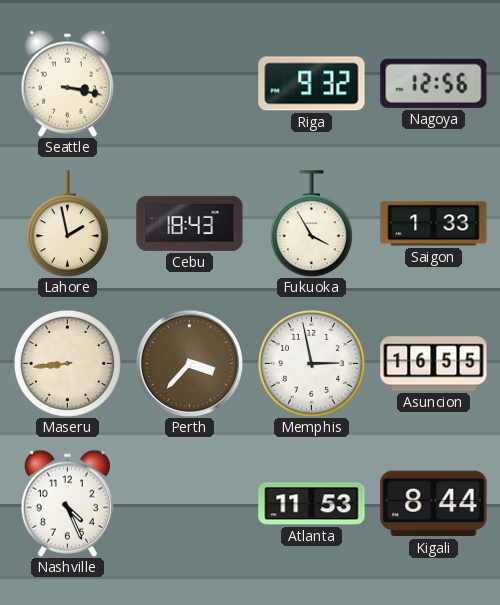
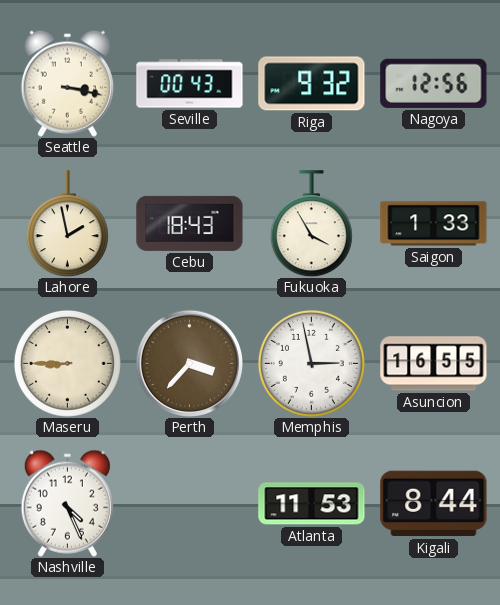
Seville: none -> 00:43
Maseru: 8:44 -> 8:45
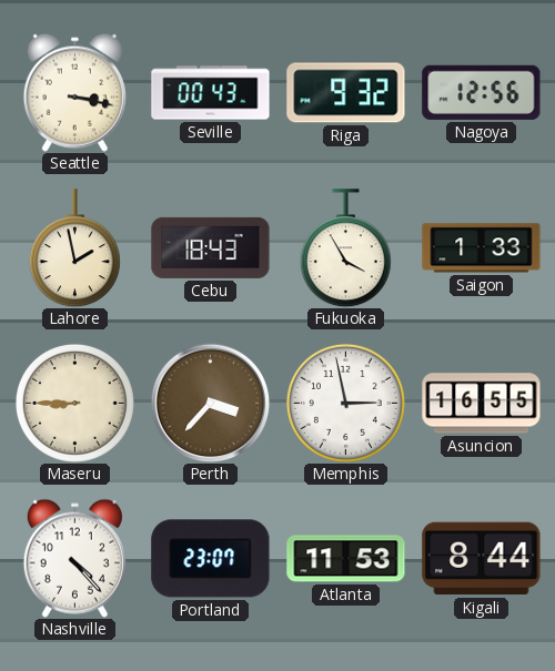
Nashville: 4:26 -> 4:23
Portland: none -> 23:07
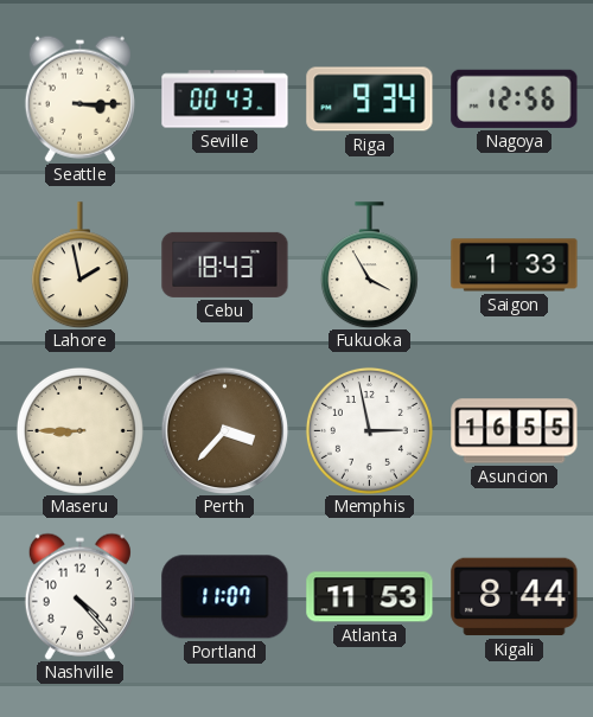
Seattle: 3:17 -> 3:15
Riga: 9:32 -> 9:34
Portland: 23:07 -> 11:07
